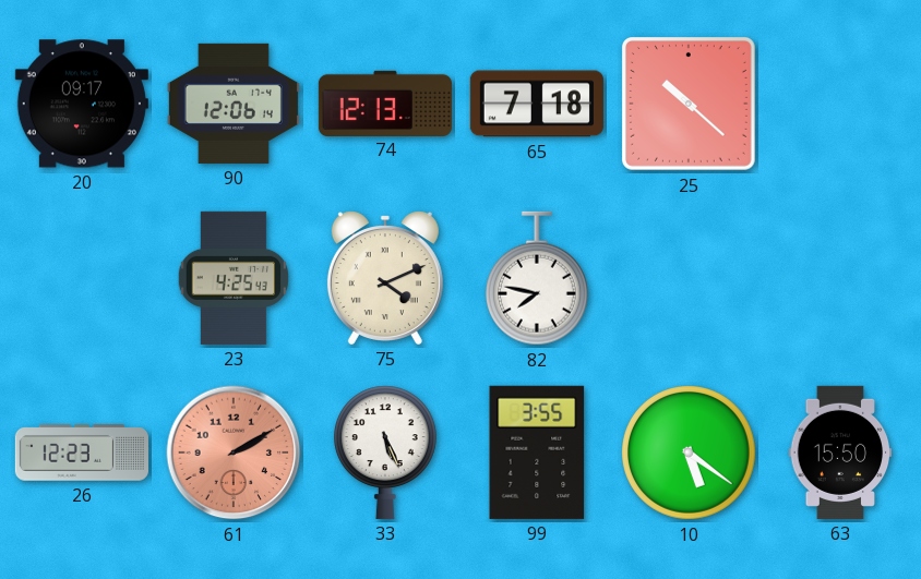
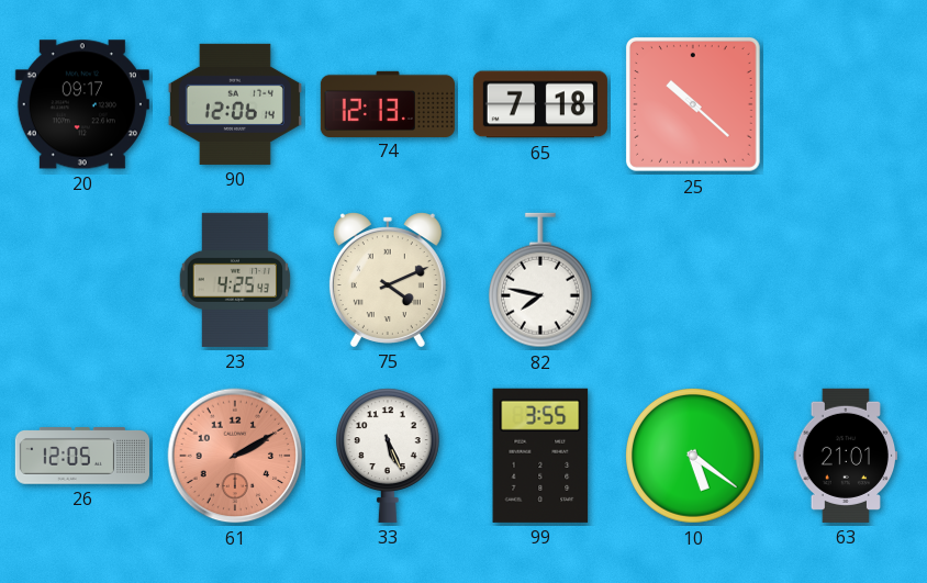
26: 12:23 -> 12:05
63: 15:50 -> 21:01
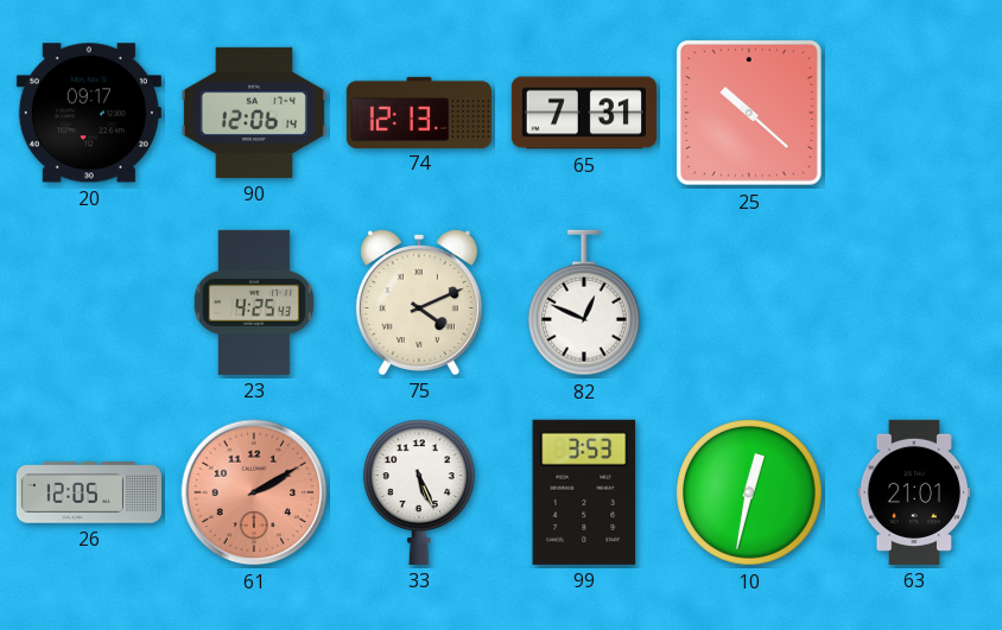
65: 7:18 -> 7:31
82: 7:47 -> 12:49
99: 3:55 -> 3:53
10: 5:21 -> 12:32
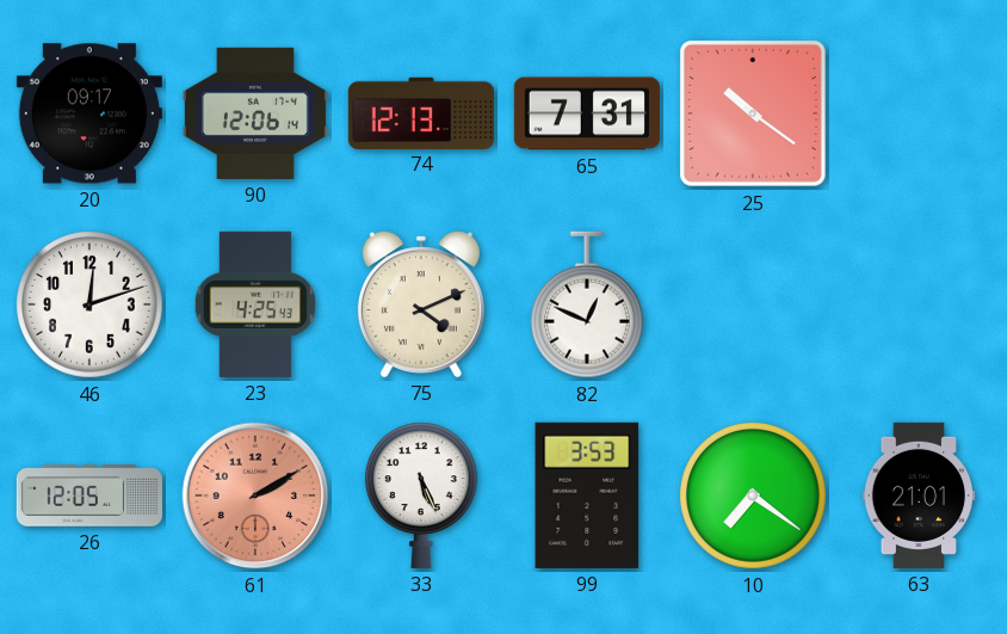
25: 10:22 -> 10:21
46: none -> 12:12
10: 12:32 -> 7:21
